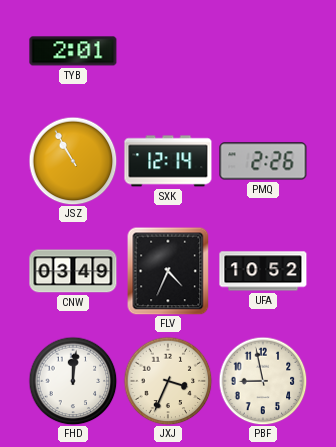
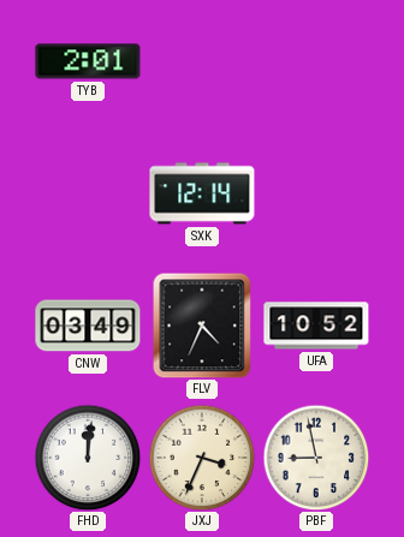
JSZ: 10:55 -> none
PMQ: 2:26 -> none
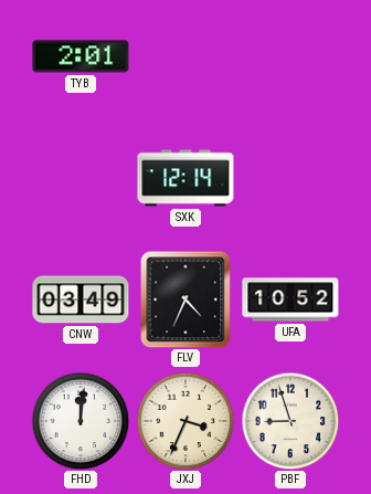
PBF: 8:58 -> 8:57
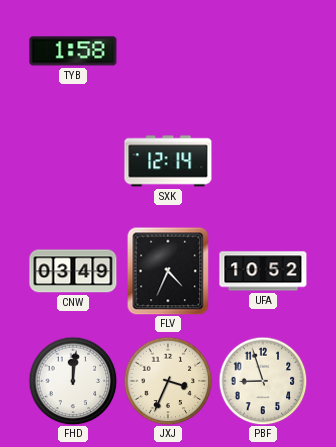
TYB: 2:01 -> 1:58
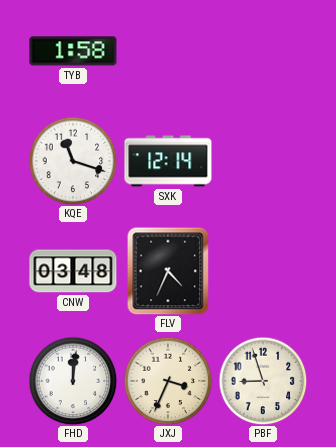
KQE: none -> 11:18
CNW: 03:49 -> 03:48
UFA: 10:52 -> none
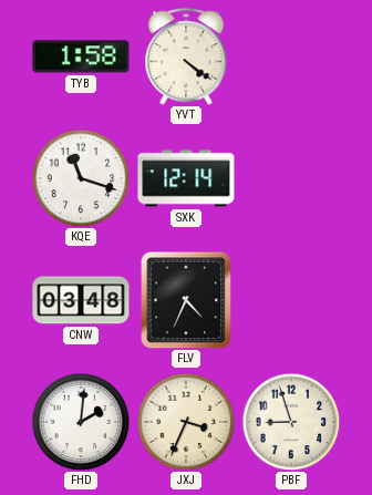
YVT: none -> 4:21
FHD: 12:01 -> 2:01
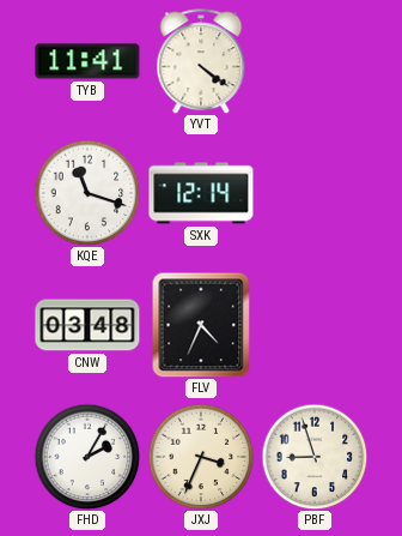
TYB: 1:58 -> 11:41
FHD: 2:01 -> 2:05
